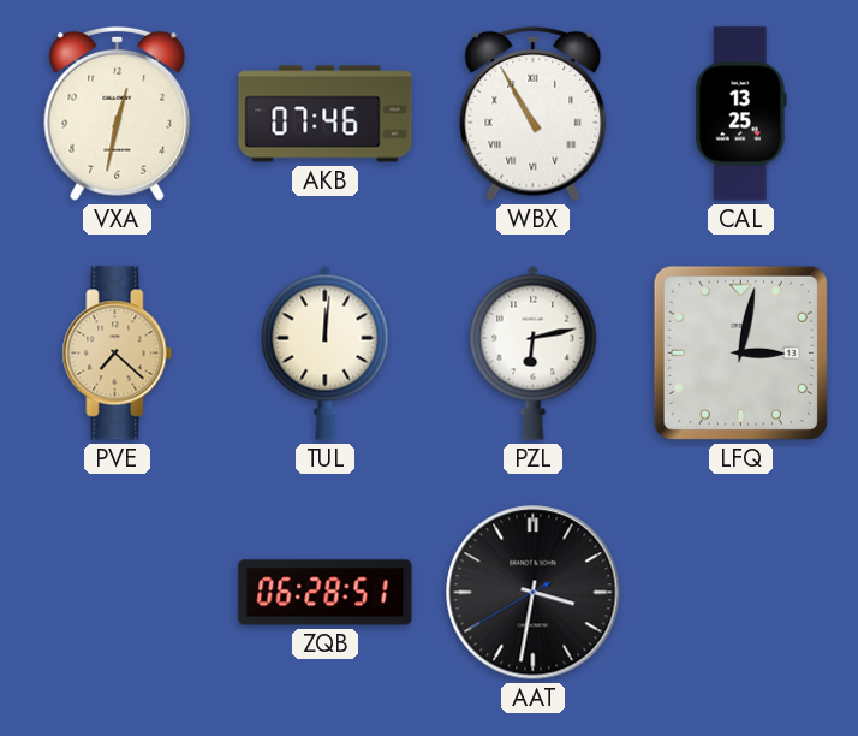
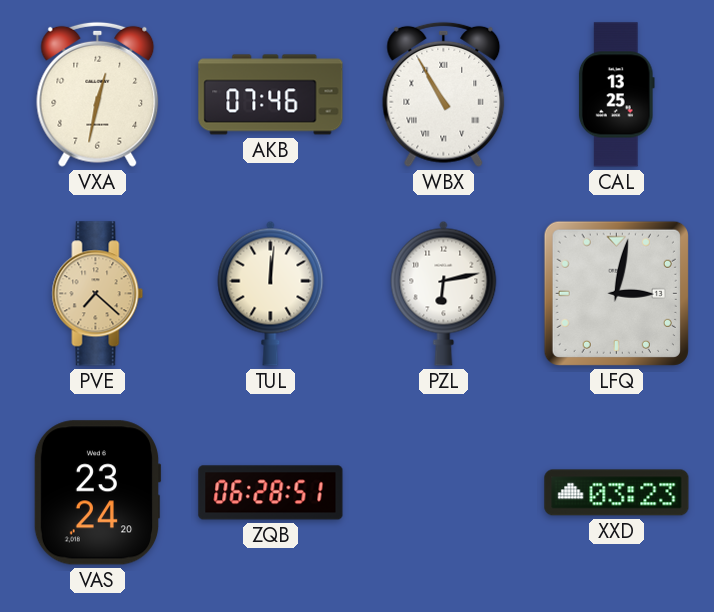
VAS: none -> 23:24
AAT: 3:31 -> none
XXD: none -> 03:23
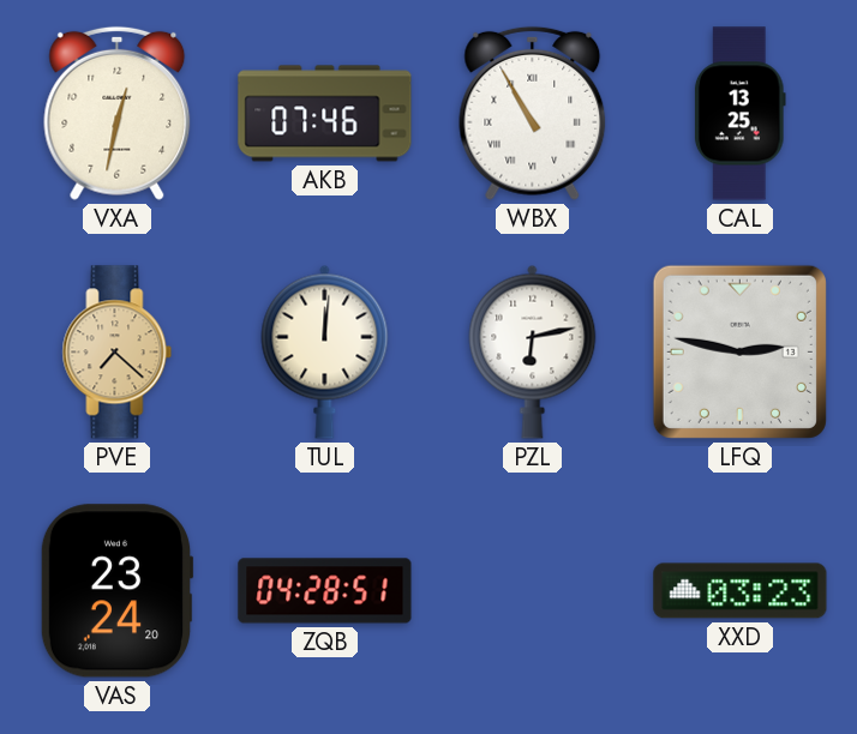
LFQ: 3:02 -> 2:47
ZQB: 06:28 -> 04:28
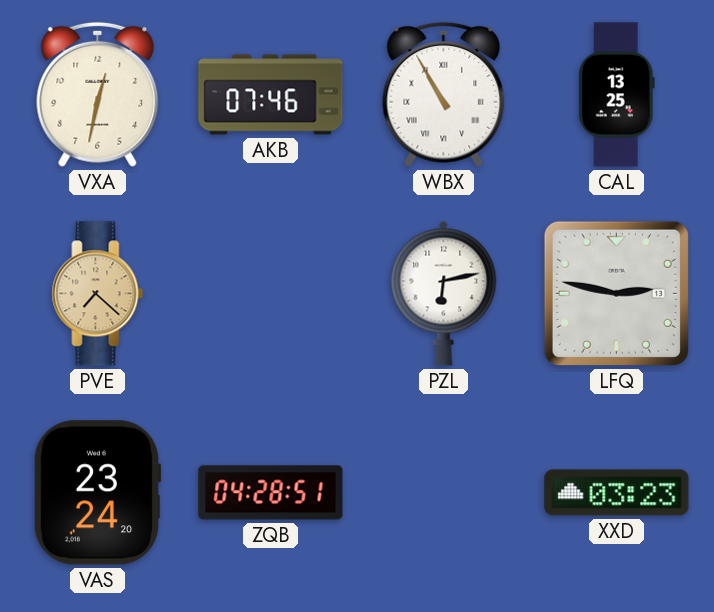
TUL: 12:01 -> none
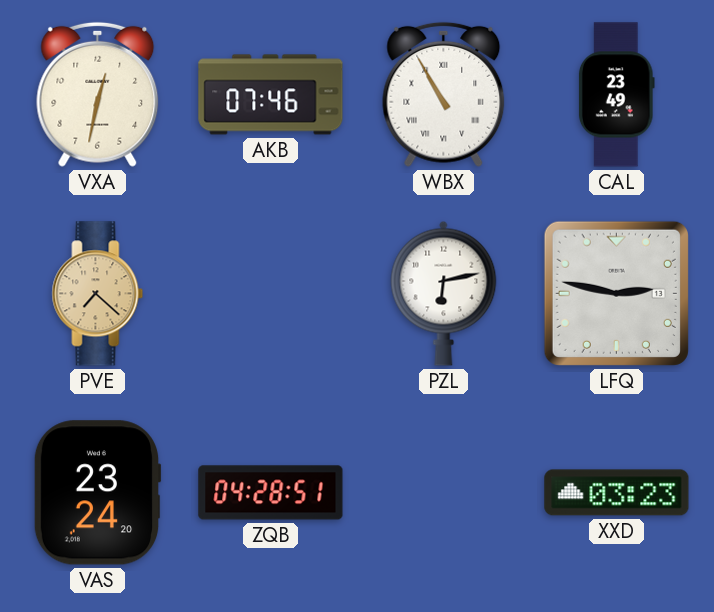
CAL: 13:25 -> 23:49
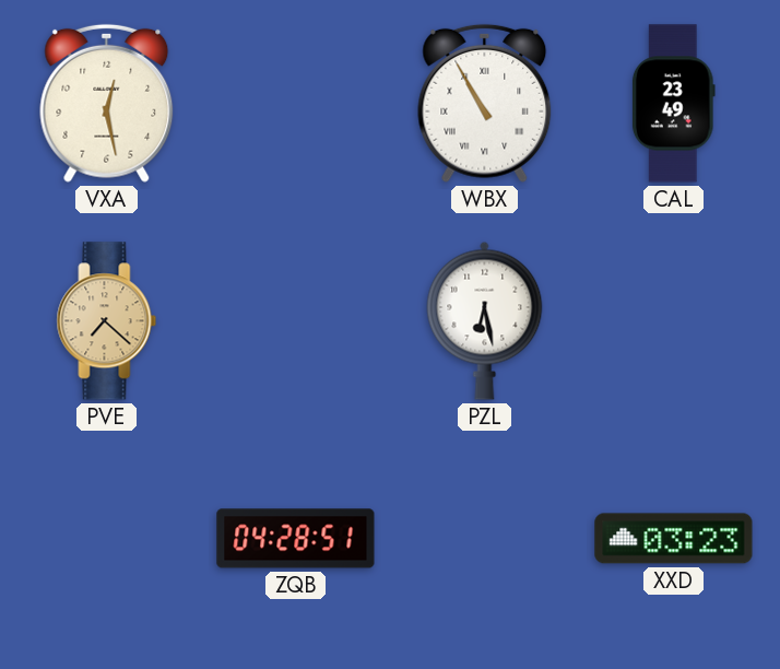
VXA: 12:32 -> 12:28
AKB: 07:46 -> none
PZL: 6:13 -> 6:28
LFQ: 2:47 -> none
VAS: 23:24 -> none
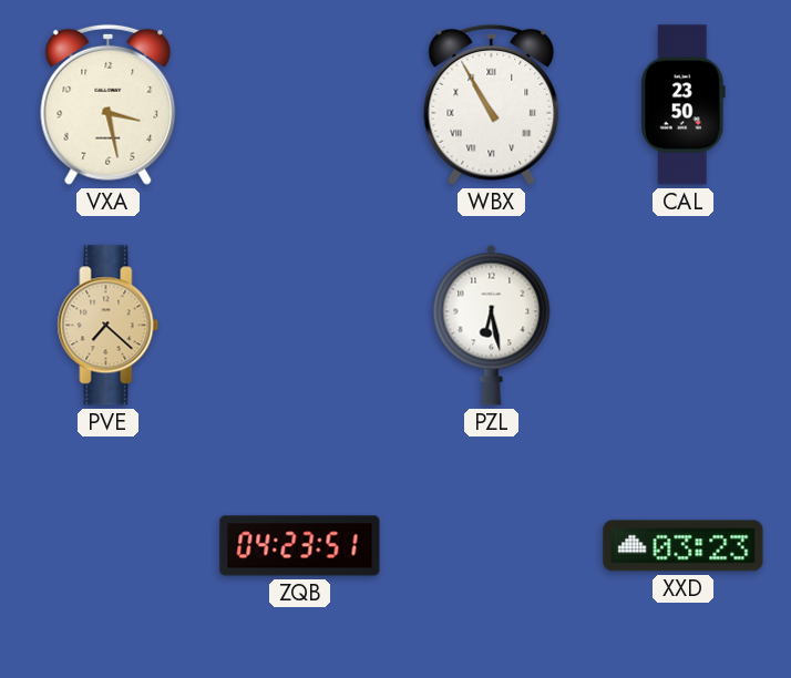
VXA: 12:28 -> 3:28
CAL: 23:49 -> 23:50
ZQB: 04:28 -> 04:23
